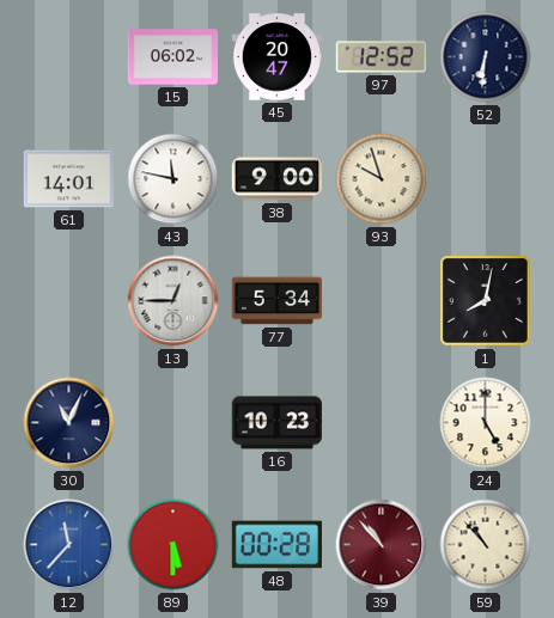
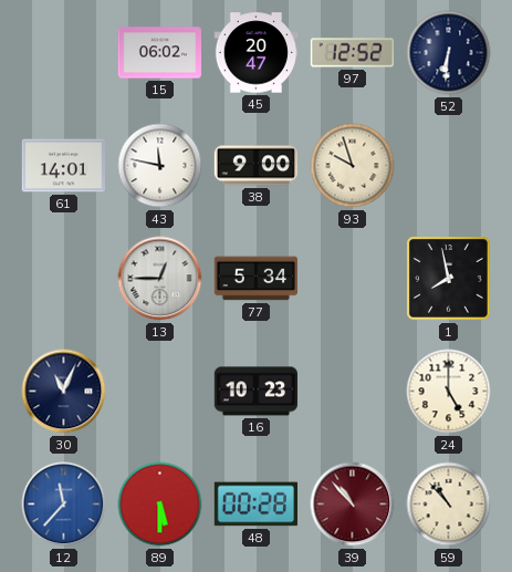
1: 8:02 -> 7:58
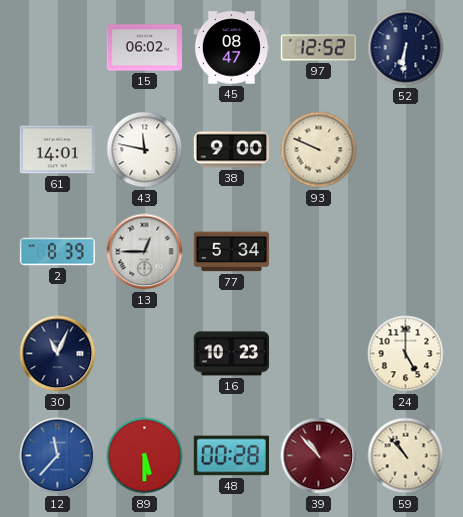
45: 20:47 -> 08:47
93: 9:57 -> 9:49
2: none -> 8:39
1: 7:58 -> none
